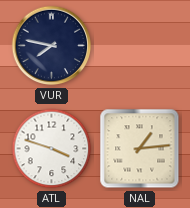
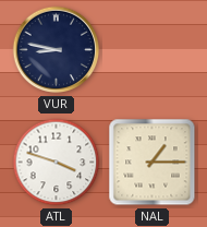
VUR: 7:47 -> 8:47
NAL: 1:14 -> 1:15
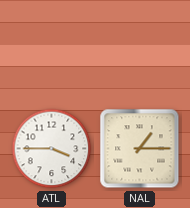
VUR: 8:47 -> none
ATL: 3:48 -> 3:45
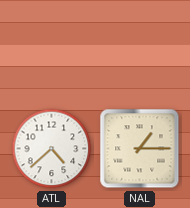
ATL: 3:45 -> 4:38
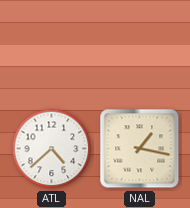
NAL: 1:15 -> 1:17
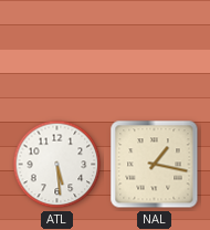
ATL: 4:38 -> 5:29
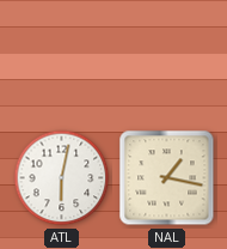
ATL: 5:29 -> 6:02
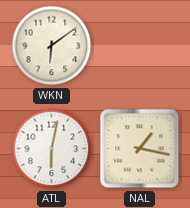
WKN: none -> 6:09
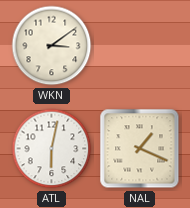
WKN: 6:09 -> 3:09
NAL: 1:17 -> 1:19
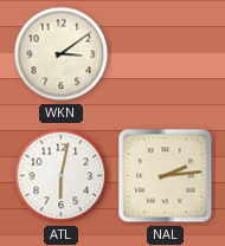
NAL: 1:19 -> 2:14
